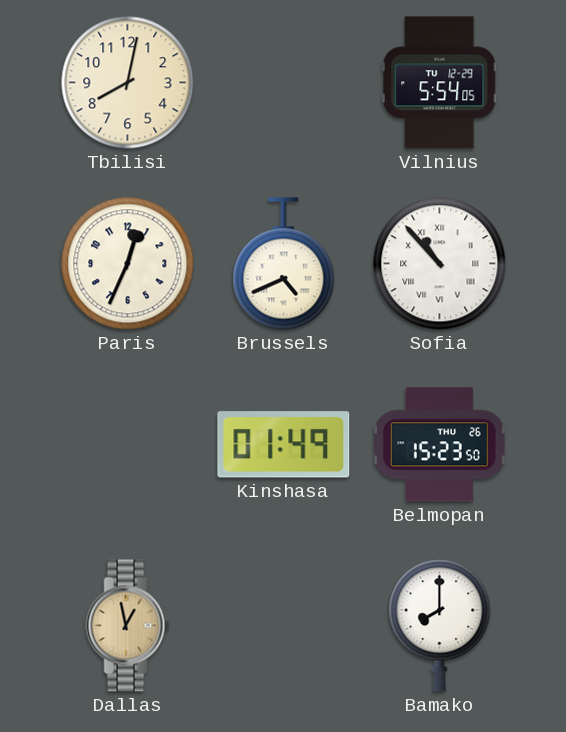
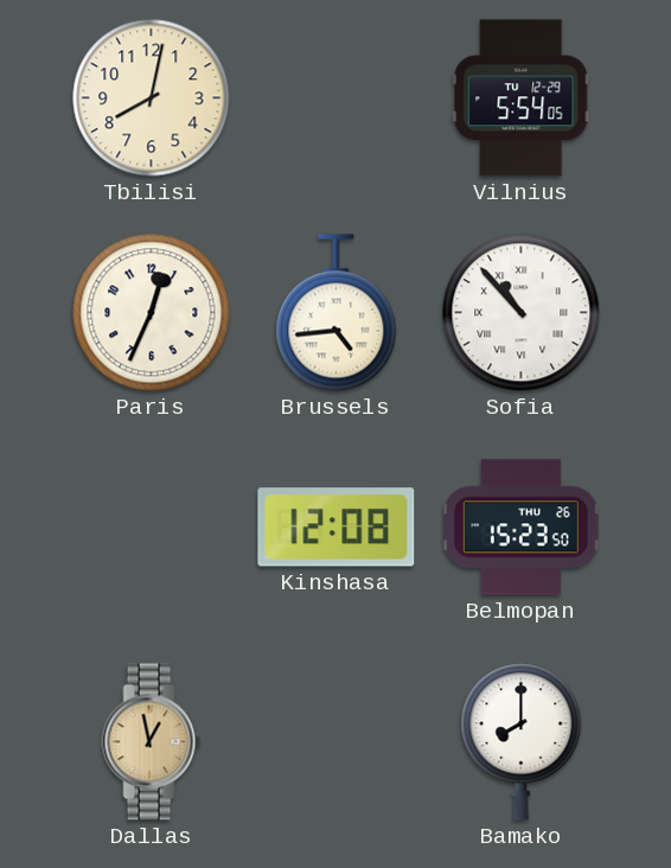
Brussels: 4:41 -> 4:44
Kinshasa: 01:49 -> 12:08
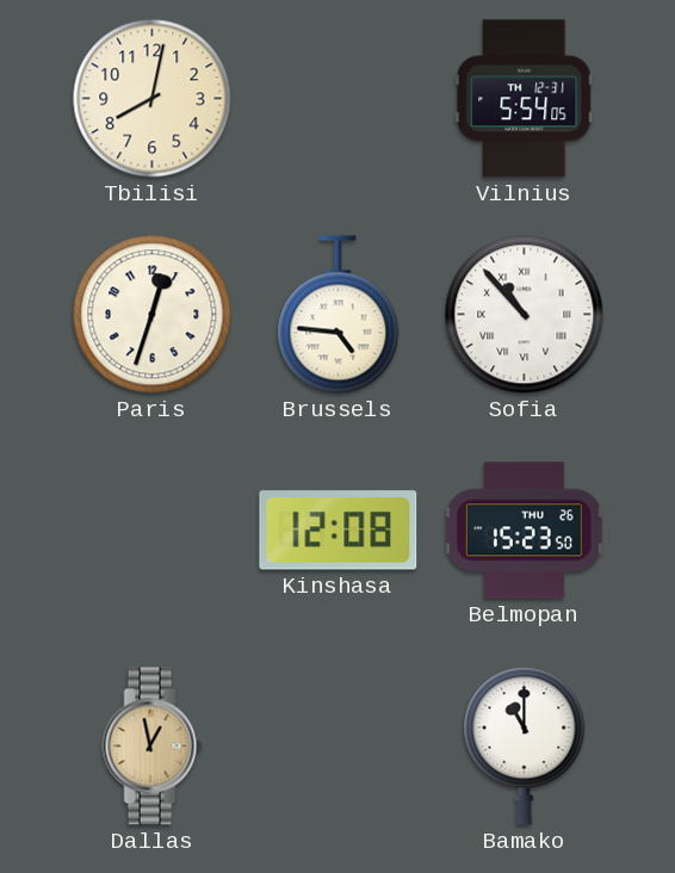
Vilnius date: TU 12-29 -> TH 12-31
Paris: 12:34 -> 12:33
Brussels: 4:44 -> 4:46
Bamako: 8:00 -> 11:00
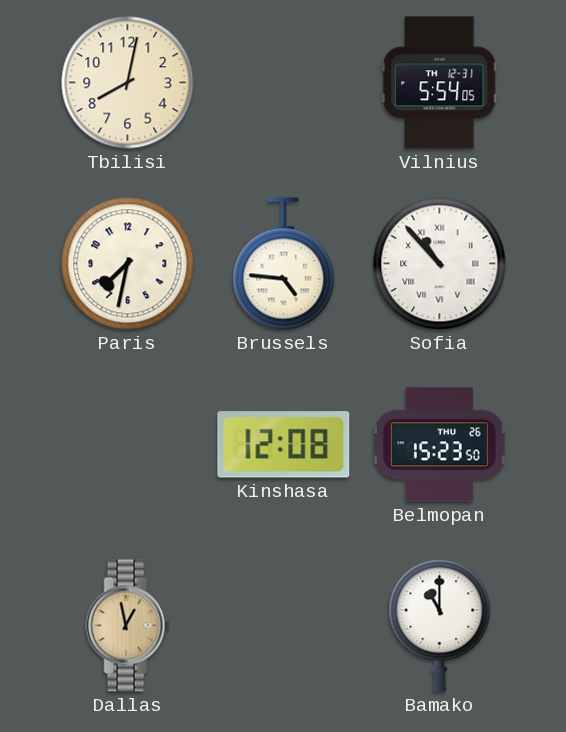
Paris: 12:33 -> 7:32
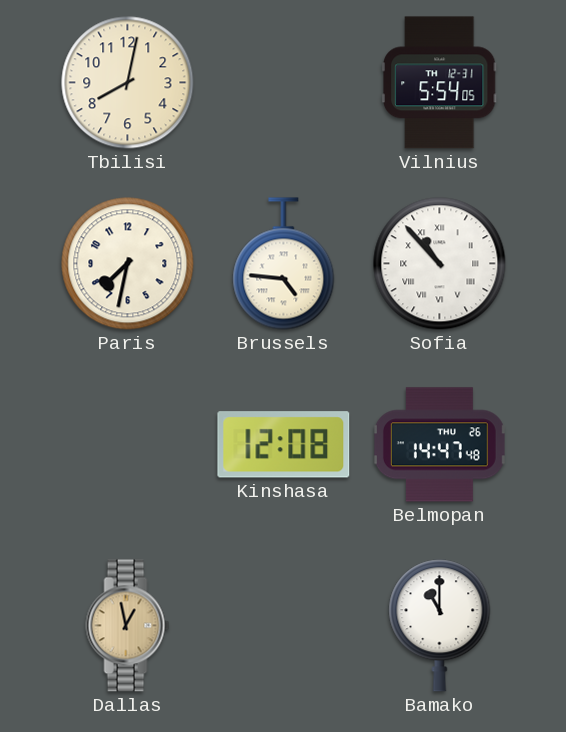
Belmopan: 15:23 -> 14:47
